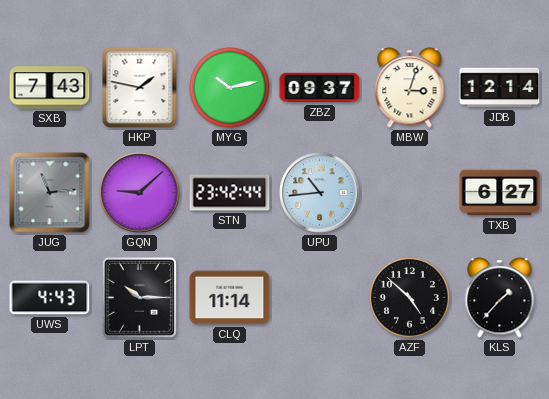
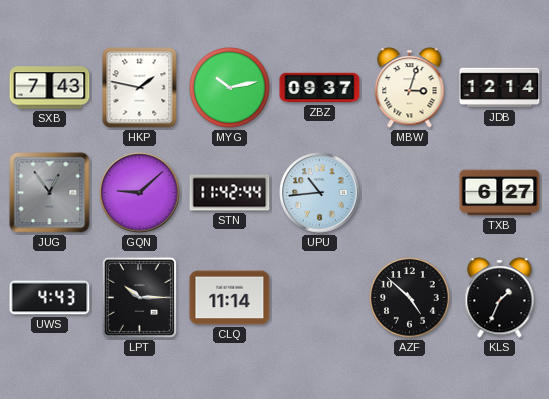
JUG: 11:14 -> 12:54
STN: 23:42 -> 11:42
KLS: 1:37 -> 1:34
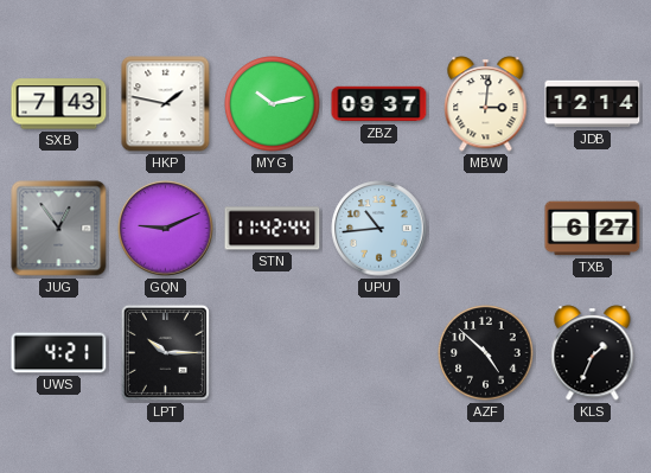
MBW: 3:03 -> 3:01
GQN: 9:08 -> 9:11
UWS: 4:43 -> 4:21
CLQ: 11:14 -> none
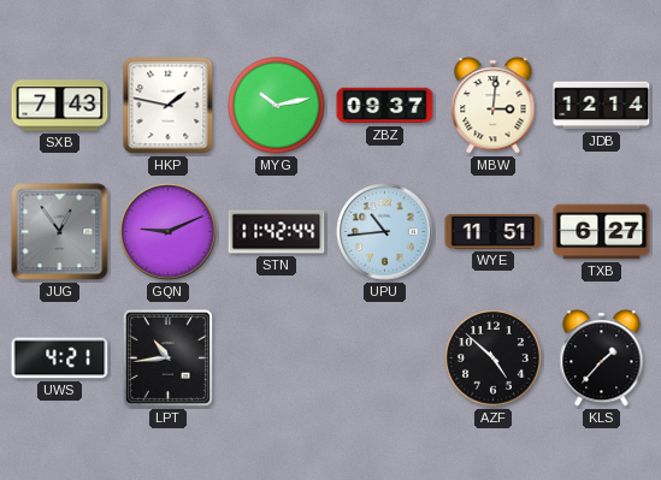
WYE: none -> 11:51
LPT: 10:15 -> 10:44
KLS: 1:34 -> 1:37
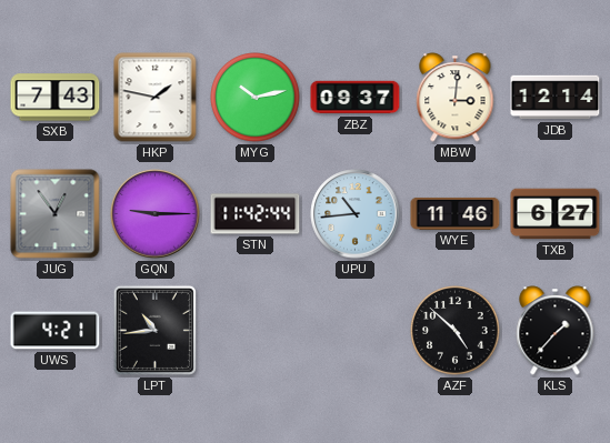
GQN: 9:11 -> 9:15
WYE: 11:51 -> 11:46
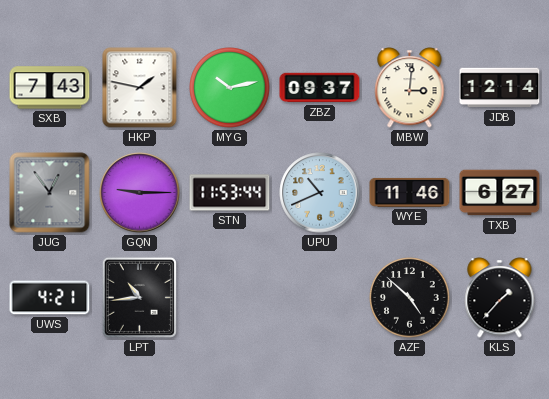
STN: 11:42 -> 11:53
UPU: 10:44 -> 10:41
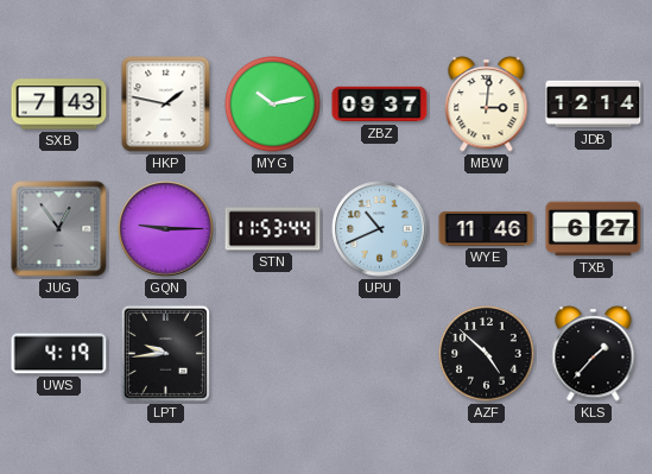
UWS: 4:21 -> 4:19
LPT: 10:44 -> 9:44
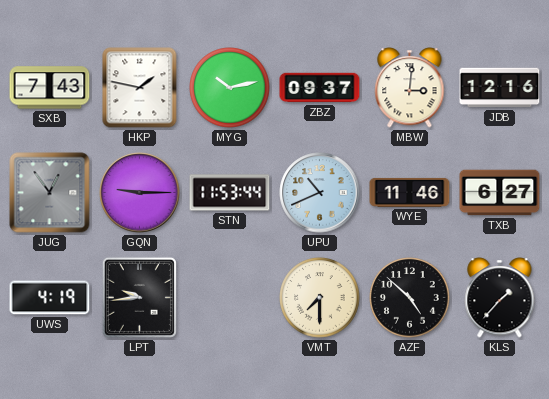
JDB: 12:14 -> 12:16
VMT: none -> 7:30
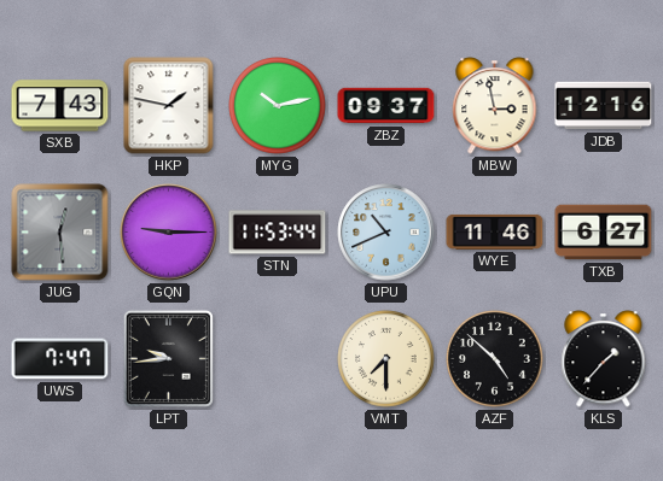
MBW: 3:01 -> 2:58
JUG: 12:54 -> 12:29
UWS: 4:19 -> 7:47
